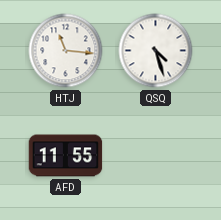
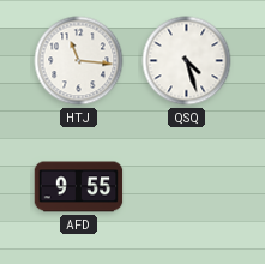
AFD: 11:55 -> 9:55
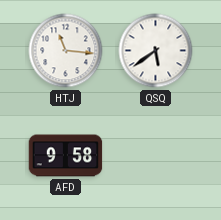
QSQ: 4:27 -> 5:39
AFD: 9:55 -> 9:58
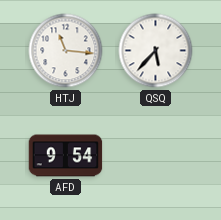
QSQ: 5:39 -> 5:37
AFD: 9:58 -> 9:54
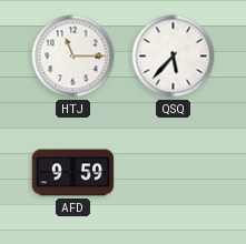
HTJ: 11:16 -> 11:15
AFD: 9:54 -> 9:59
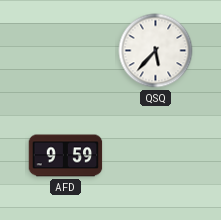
HTJ: 11:15 -> none
